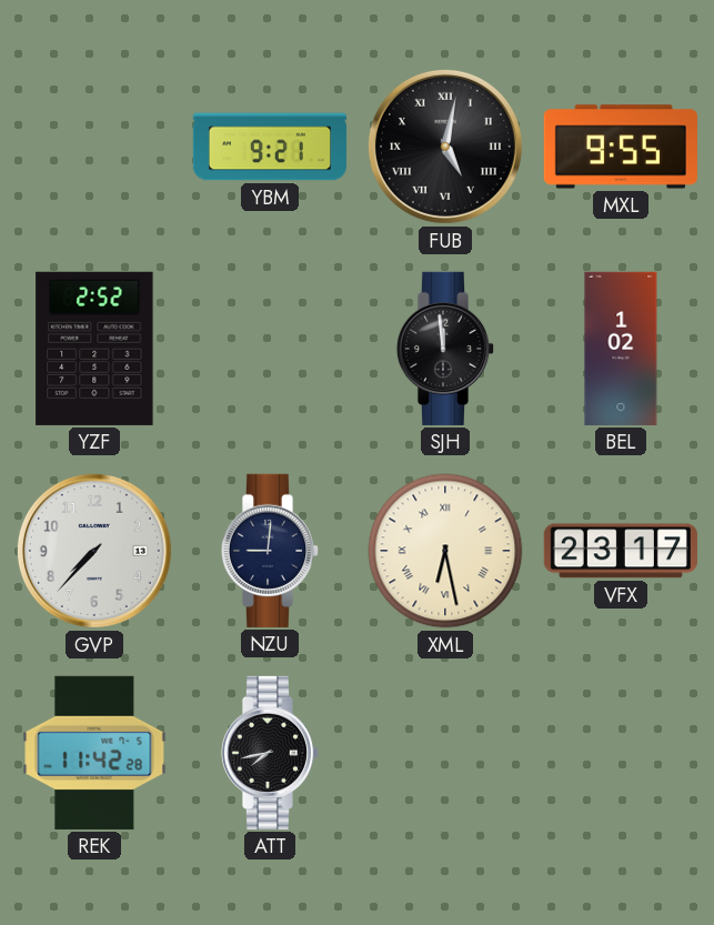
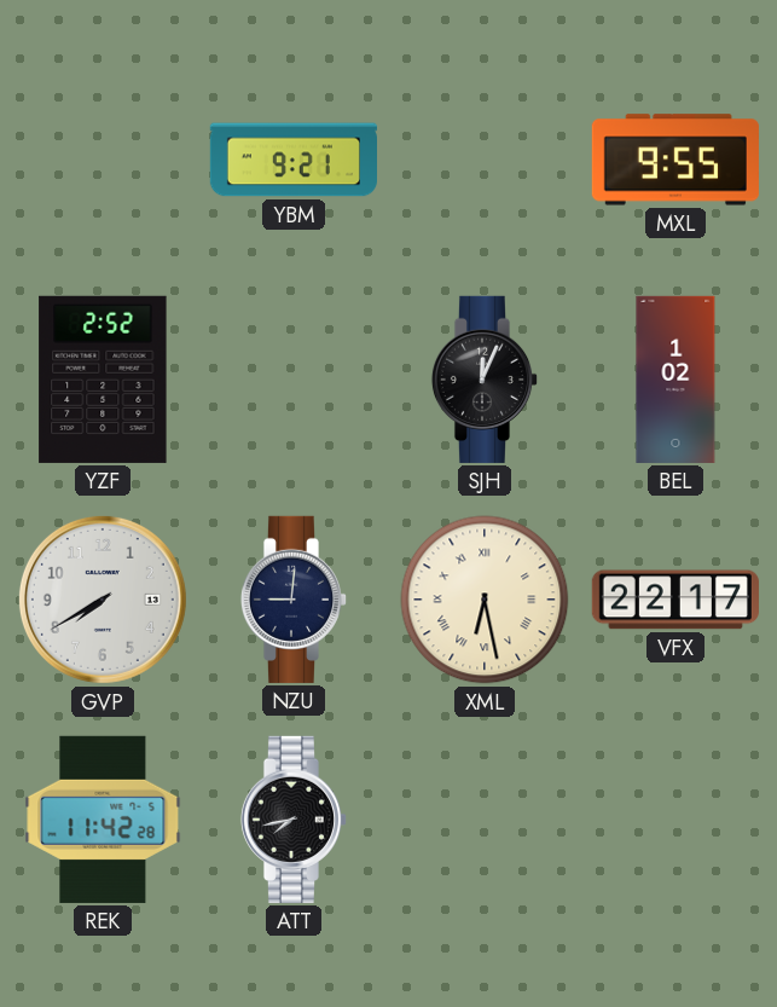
FUB: 5:02 -> none
SJH: 11:59 -> 12:04
GVP: 7:37 -> 7:40
VFX: 23:17 -> 22:17
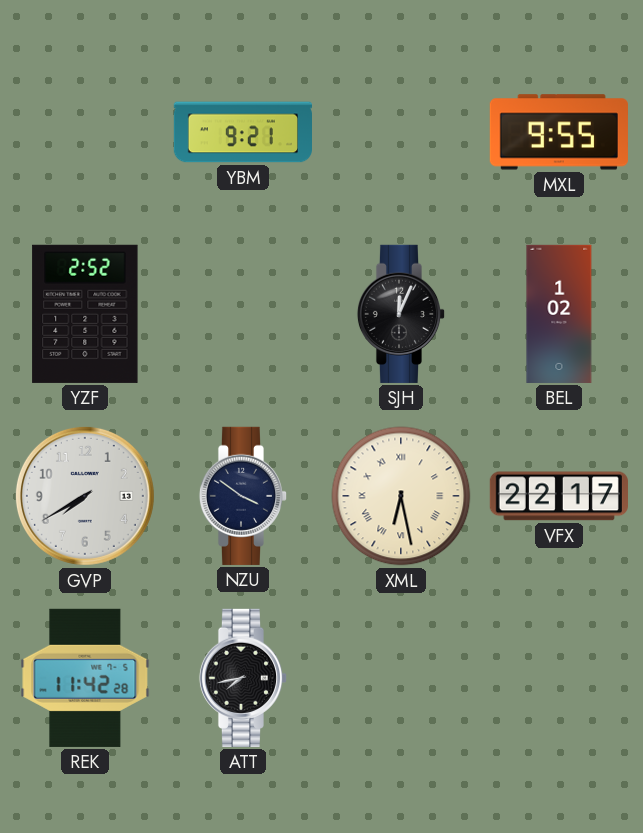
NZU: 9:01 -> 3:51
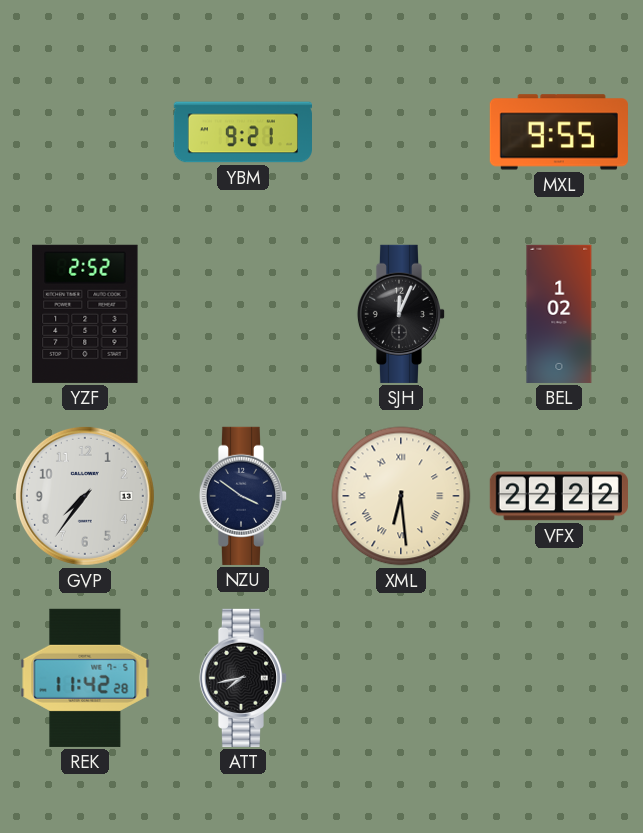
GVP: 7:40 -> 7:36
XML: 6:28 -> 6:29
VFX: 22:17 -> 22:22
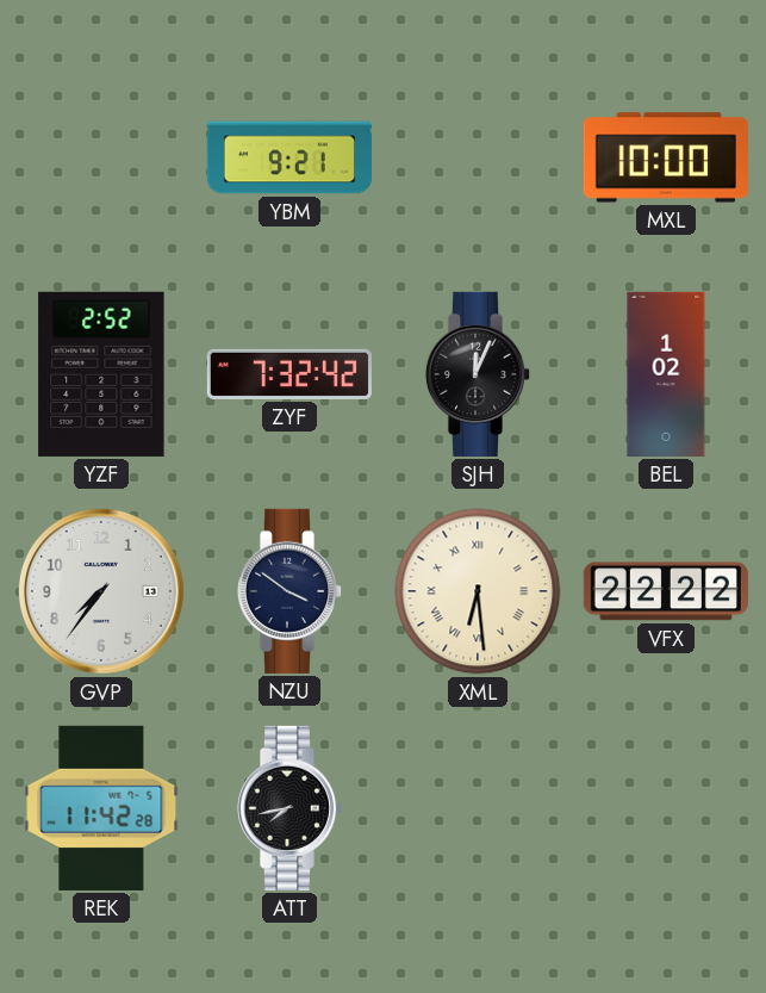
MXL: 9:55 -> 10:00
ZYF: none -> 7:32
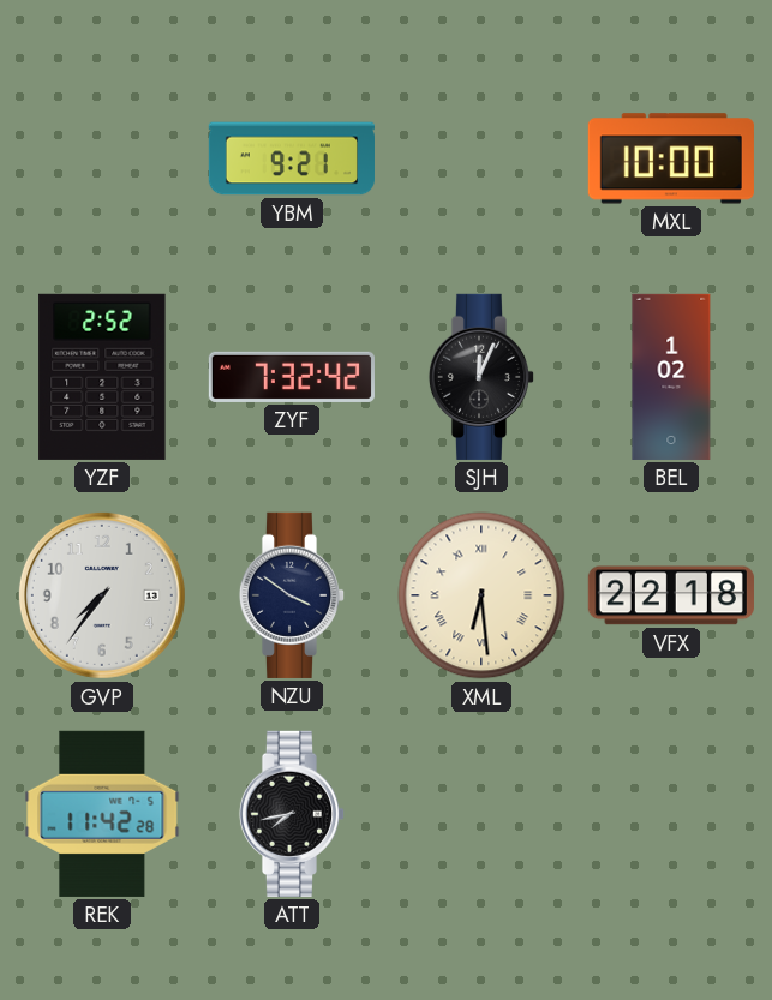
VFX: 22:22 -> 22:18
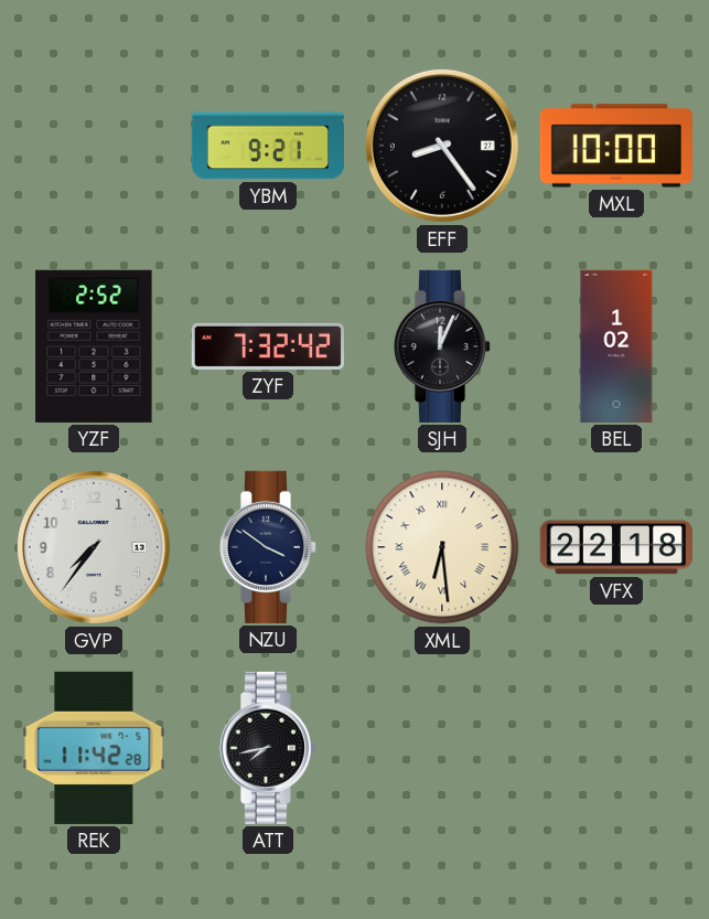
EFF: none -> 8:24
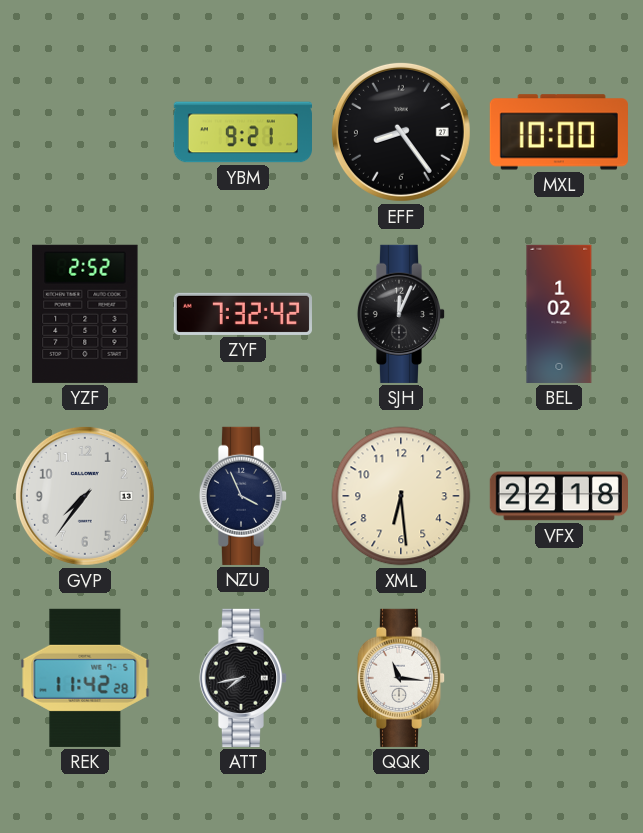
NZU: 3:51 -> 3:56
XML numerals: Roman -> Arabic
QQK: none -> 11:16
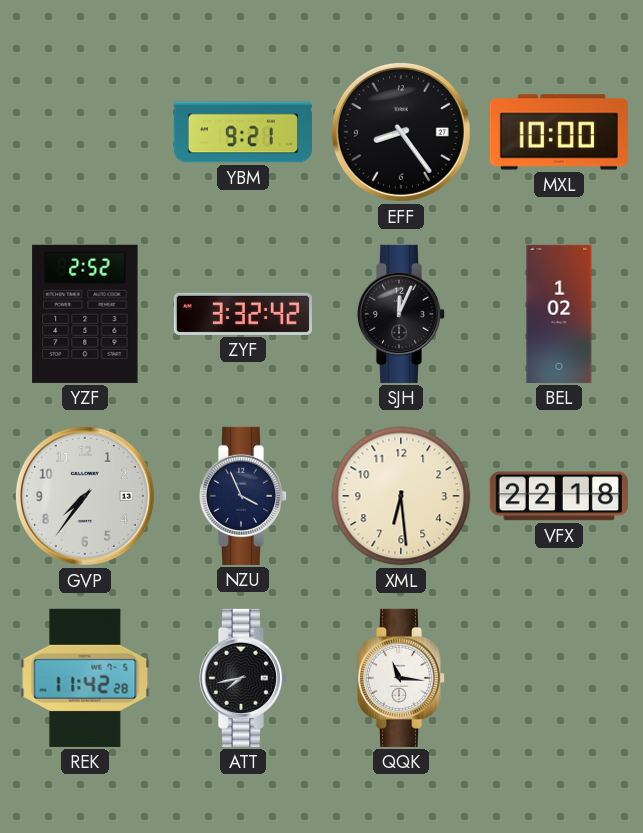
ZYF: 7:32 -> 3:32
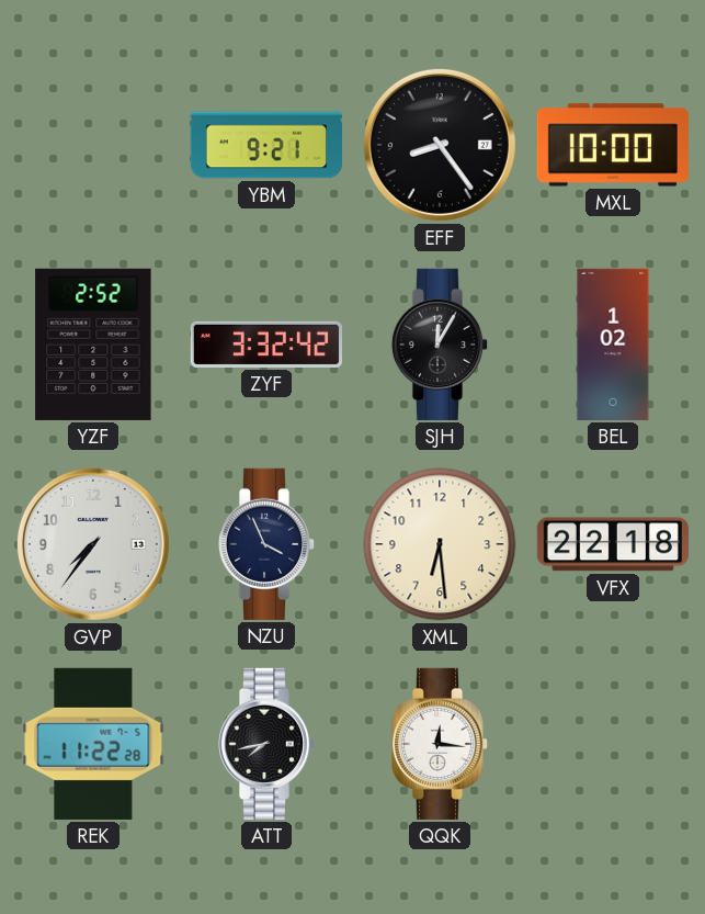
SJH: 12:04 -> 12:05
REK: 11:42 -> 11:22
QQK: 11:16 -> 12:16
